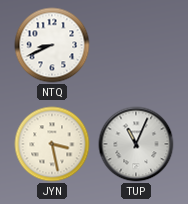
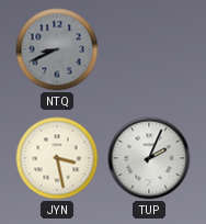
NTQ dial: white -> grey
TUP: 11:04 -> 2:04
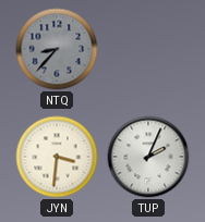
NTQ: 8:41 -> 8:37
JYN: 3:28 -> 3:31
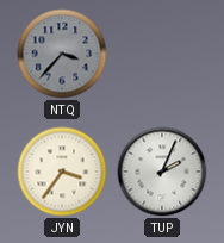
NTQ: 8:37 -> 3:37
JYN: 3:31 -> 3:36
